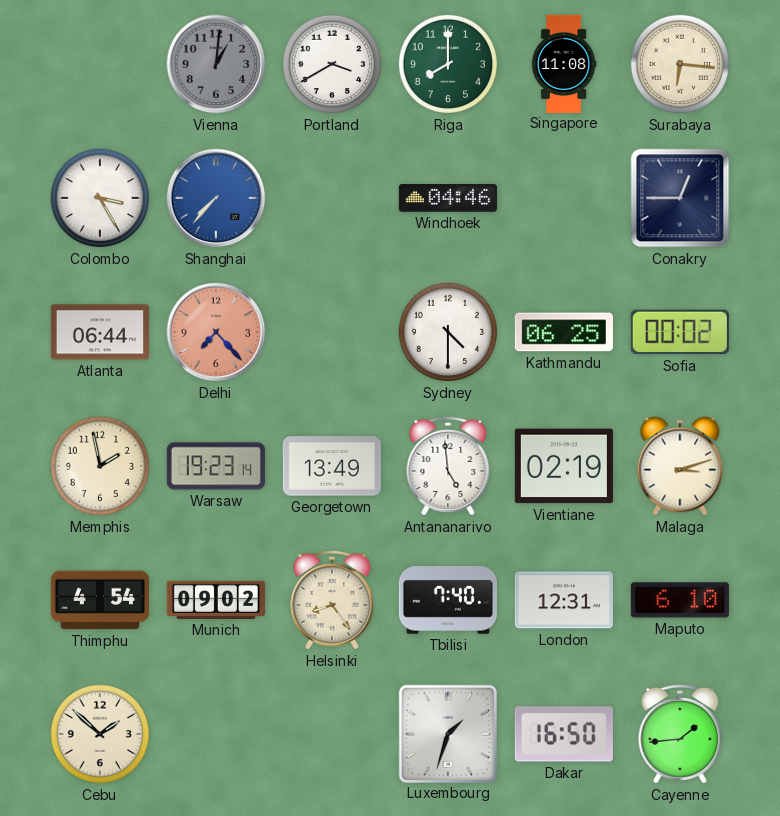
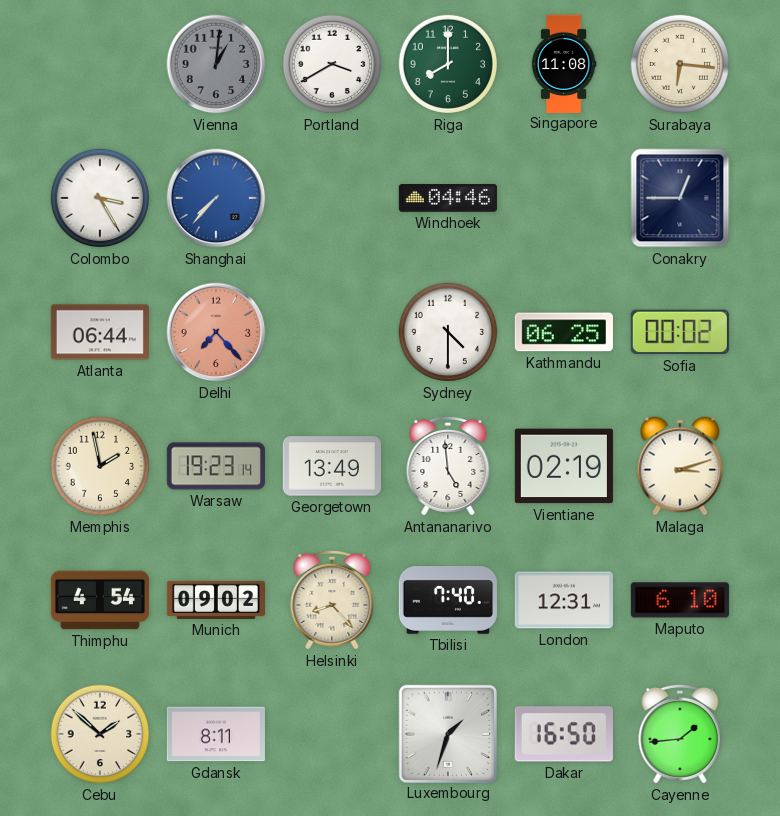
Helsinki: 8:24 -> 8:23
Gdansk: none -> 8:11
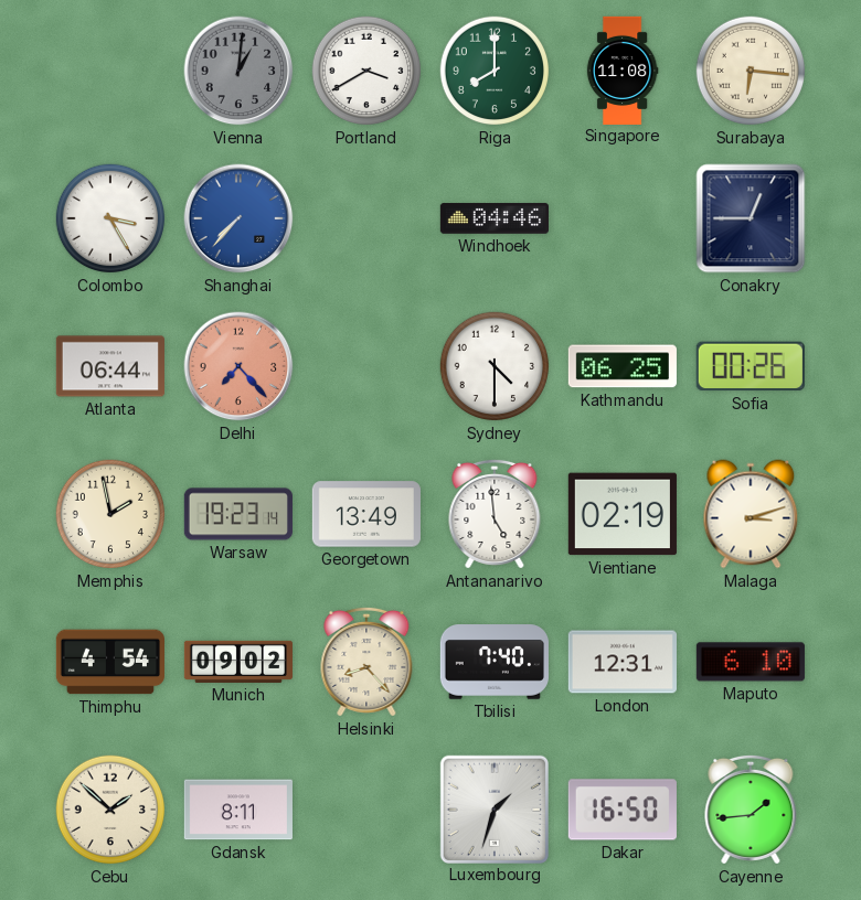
Sofia: 00:02 -> 00:26
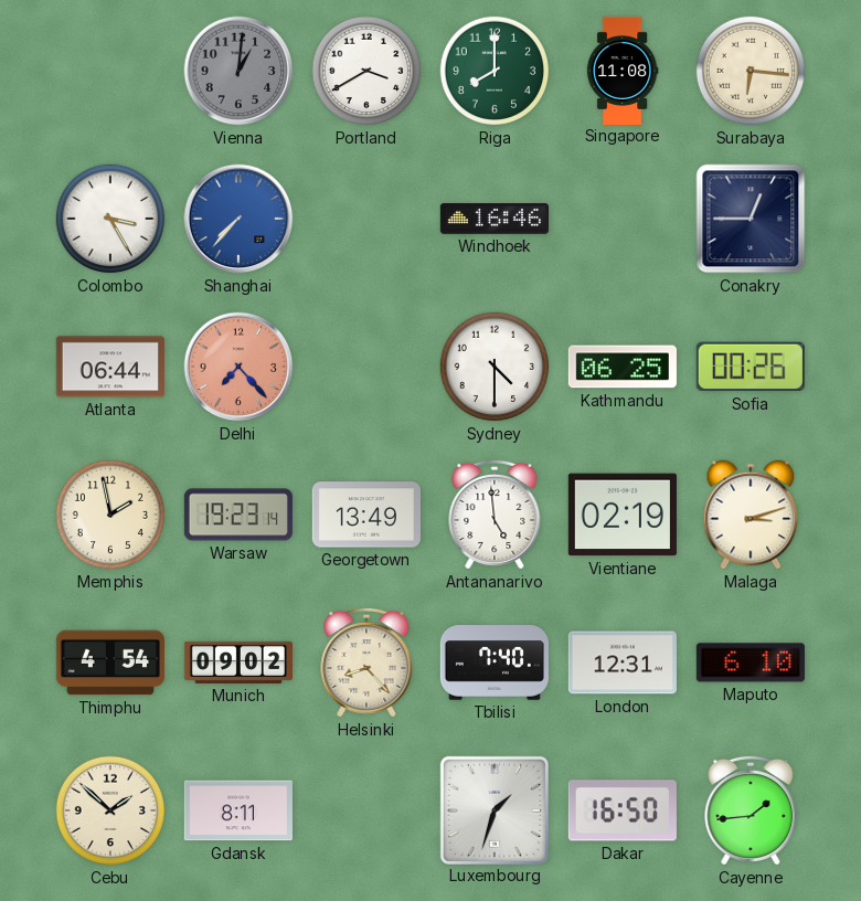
Windhoek: 04:46 -> 16:46
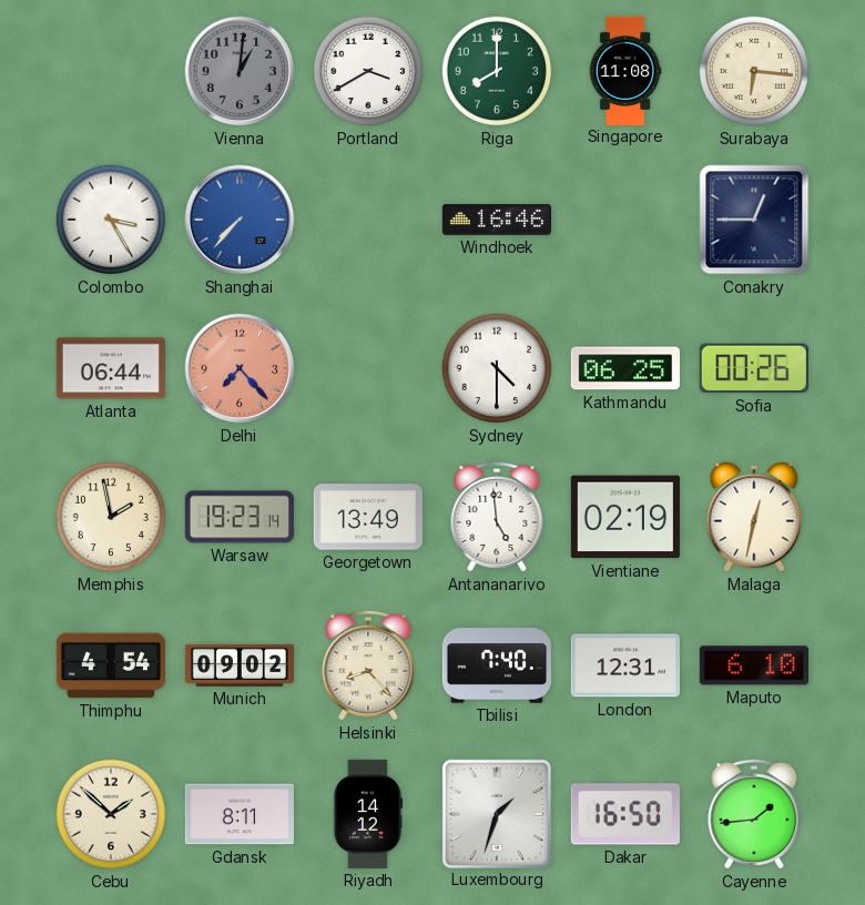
Malaga: 3:12 -> 12:32
Riyadh: none -> 14:12
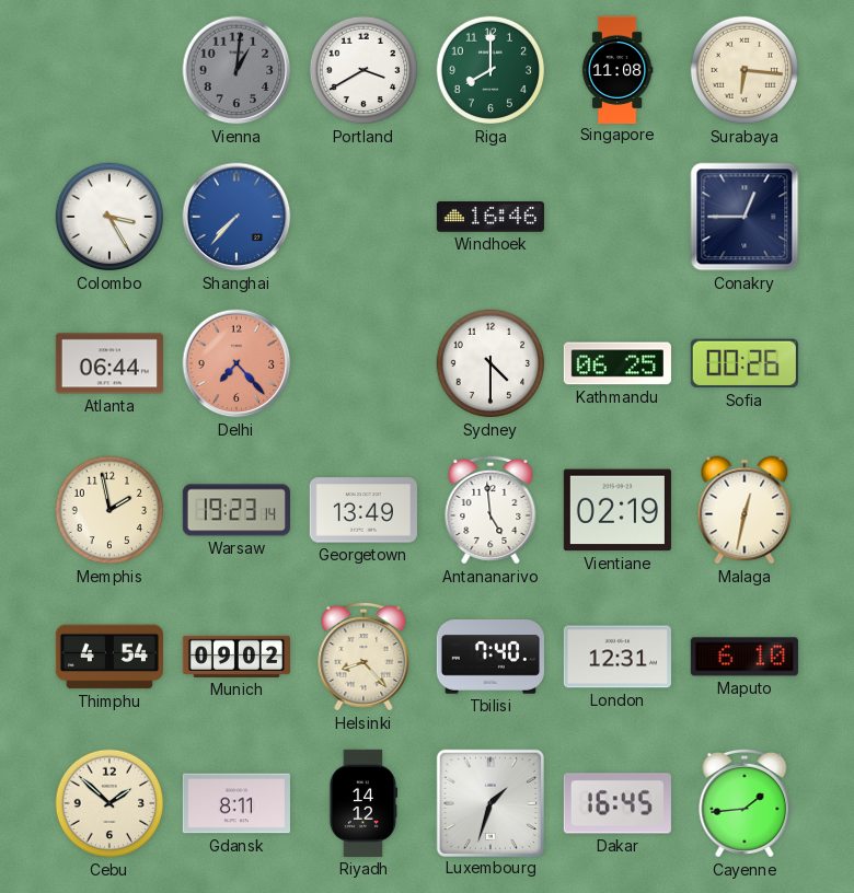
Dakar: 16:50 -> 16:45
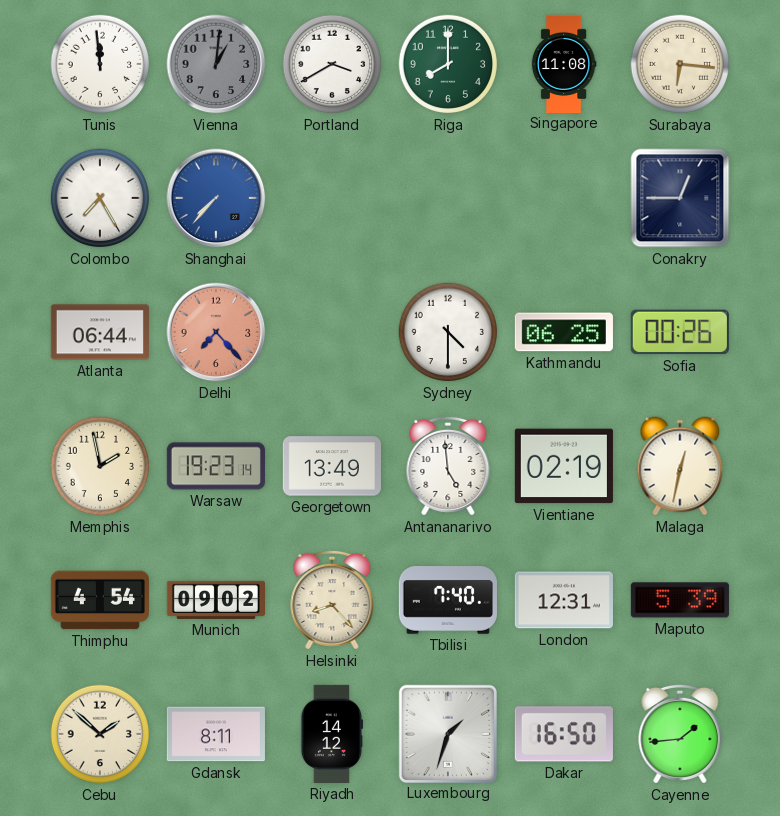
Tunis: none -> 11:59
Colombo: 3:25 -> 7:25
Windhoek: 16:46 -> none
Maputo: 6:10 -> 5:39
Dakar: 16:45 -> 16:50
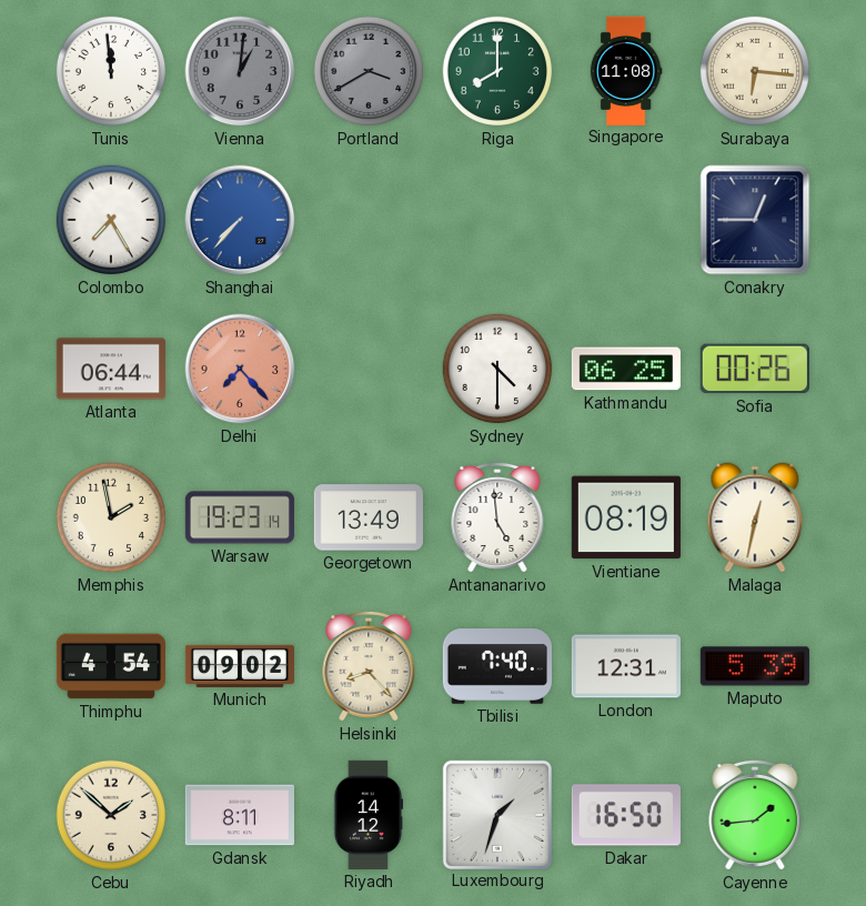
Portland dial: white -> grey
Vientiane: 02:19 -> 08:19
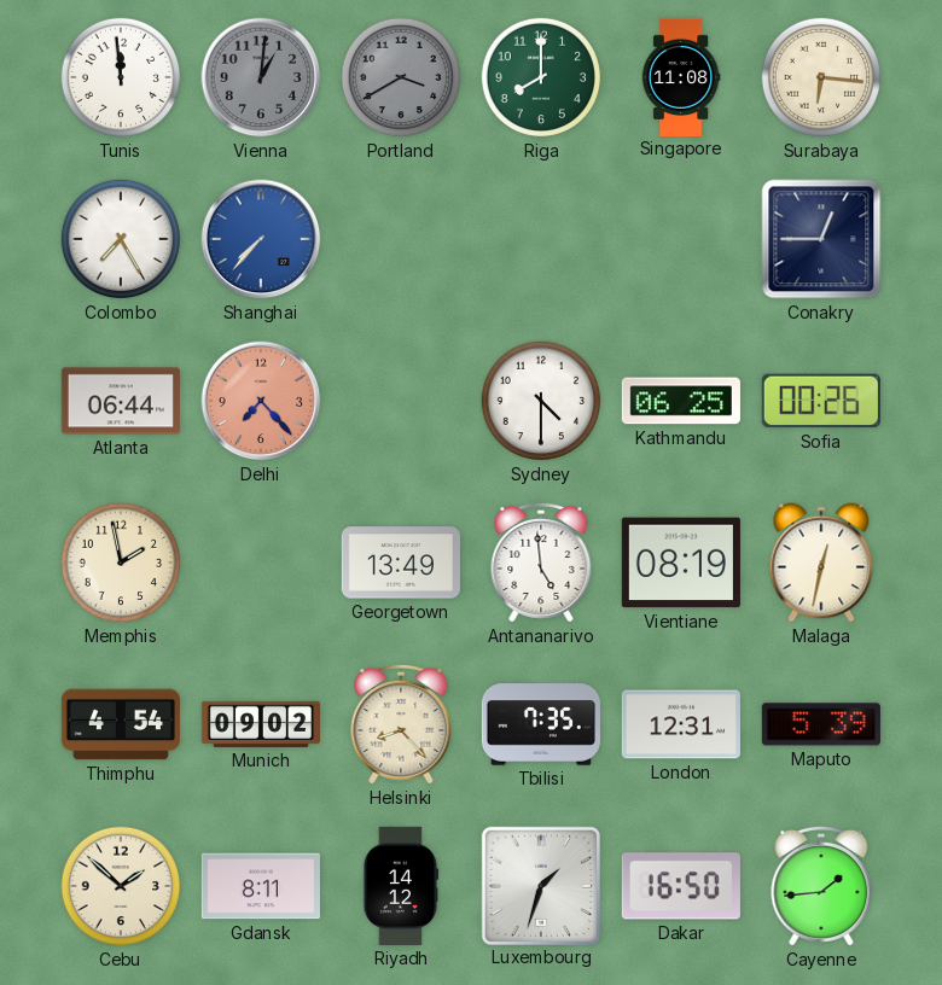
Warsaw: 19:23 -> none
Tbilisi: 7:40 -> 7:35
